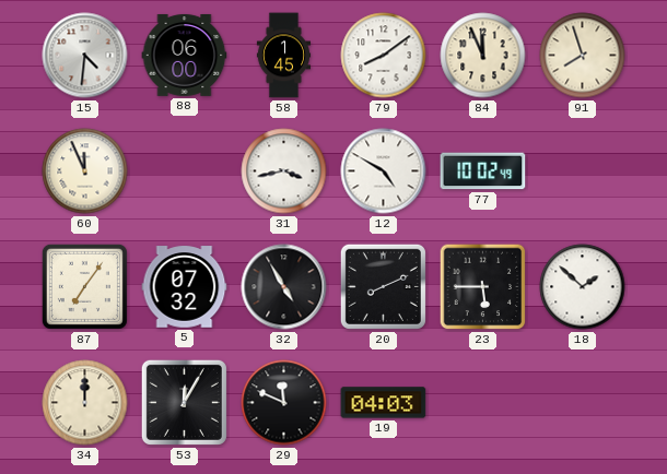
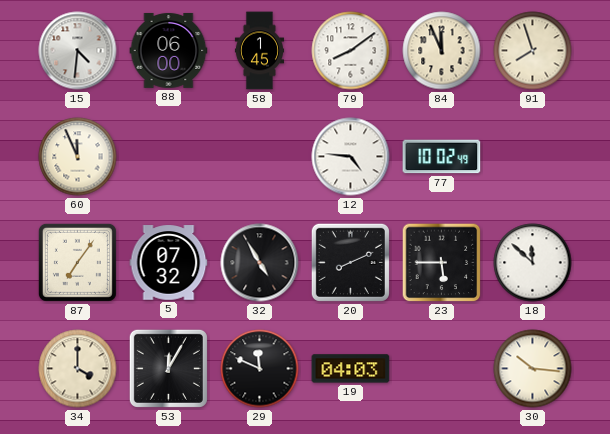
31: 3:43 -> none
12: 4:50 -> 4:46
18: 1:52 -> 11:52
34: 12:00 -> 4:00
30: none -> 10:16
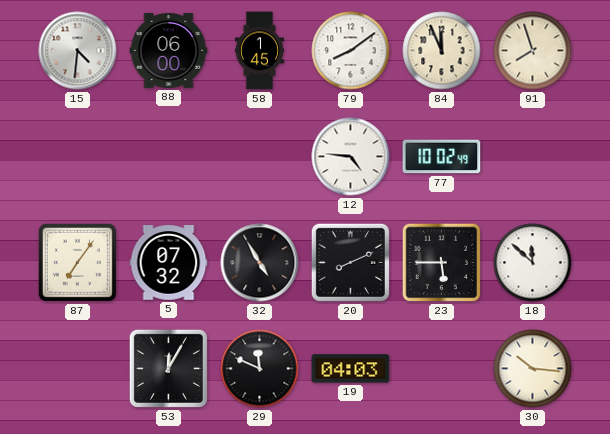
60: 11:56 -> none
34: 4:00 -> none
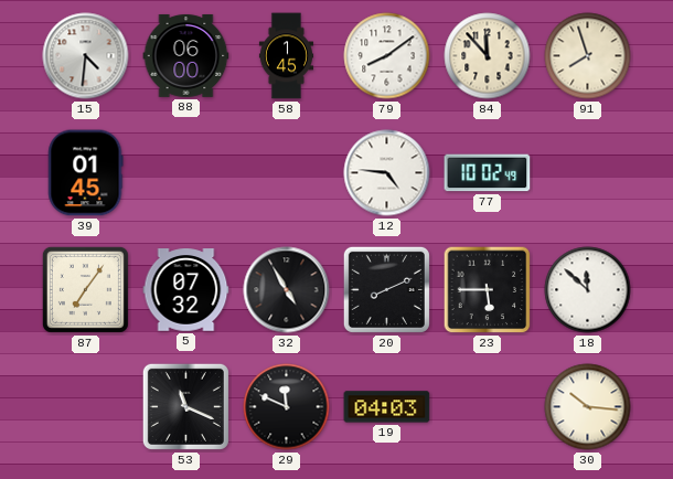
84: 11:56 -> 11:53
39: none -> 01:45
53: 12:05 -> 11:19
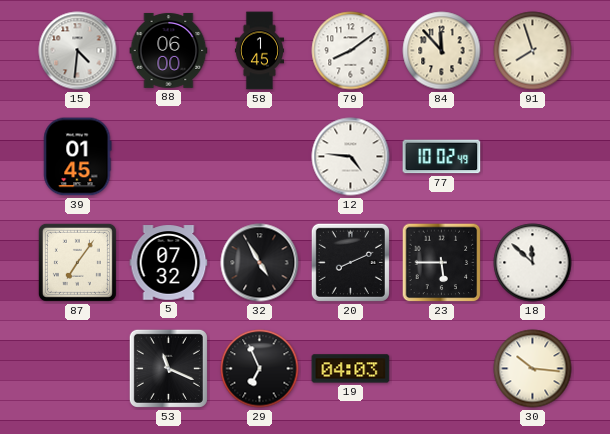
29: 11:49 -> 6:56
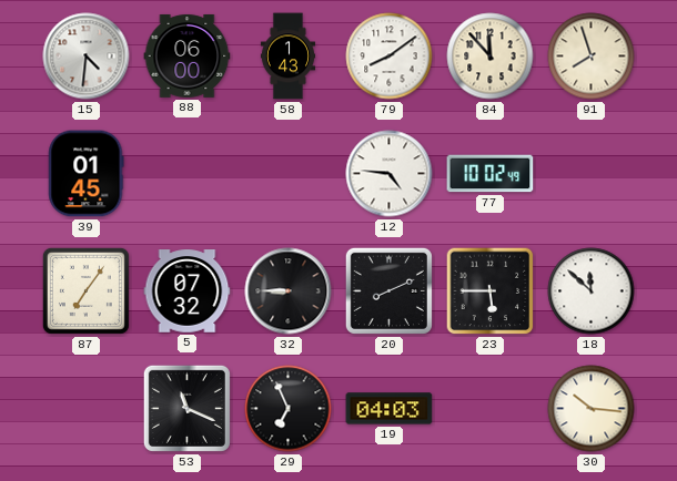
58: 1:45 -> 1:43
32: 4:55 -> 8:45
